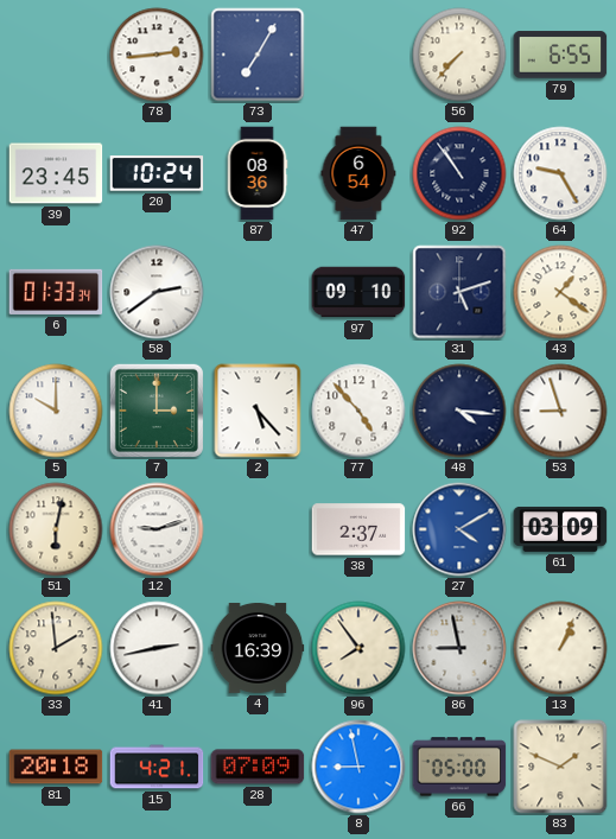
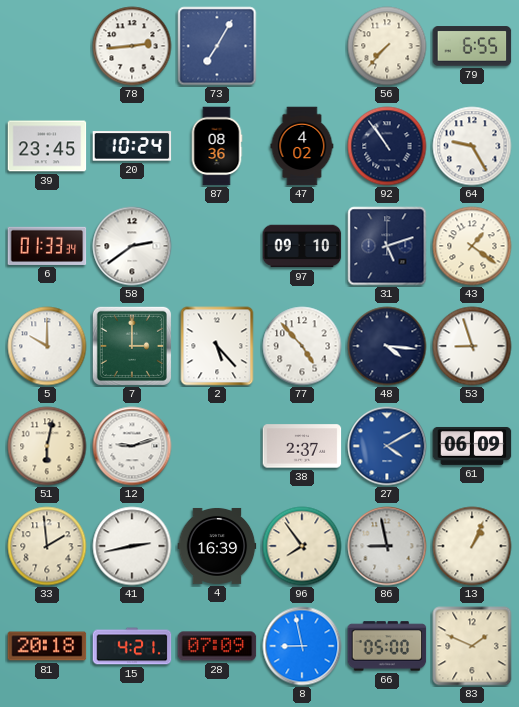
47: 6:54 -> 4:02
61: 03:09 -> 06:09
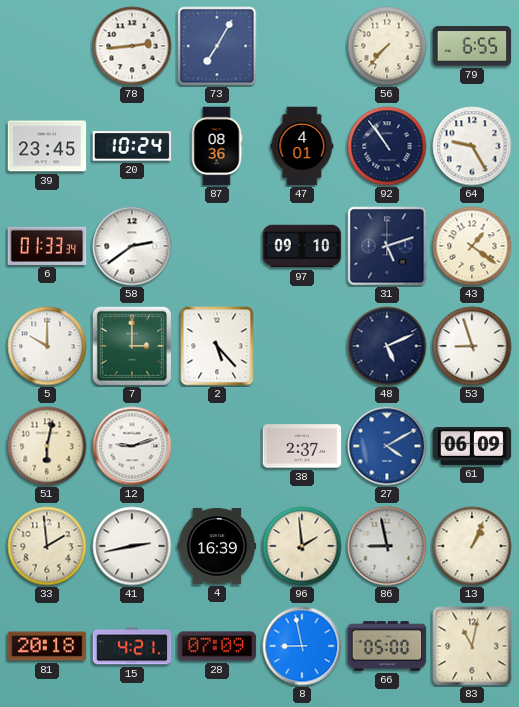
47: 4:02 -> 4:01
77: 4:53 -> none
48: 4:16 -> 5:11
96: 7:54 -> 1:59
83: 1:49 -> 11:02
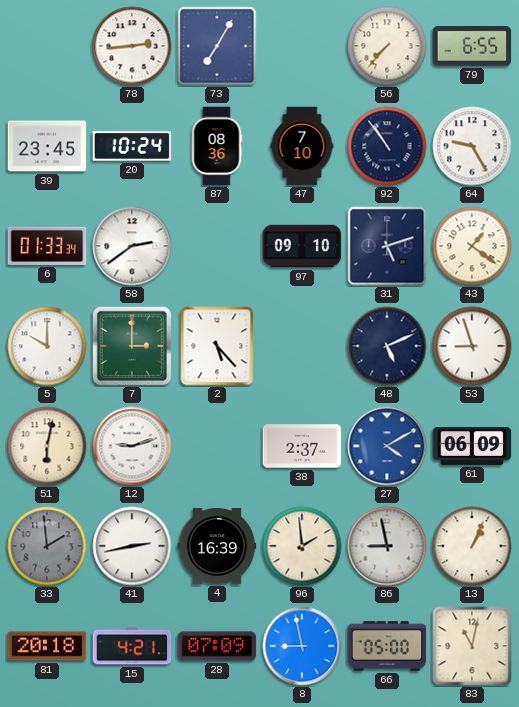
47: 4:01 -> 7:10
33 dial: cream -> grey
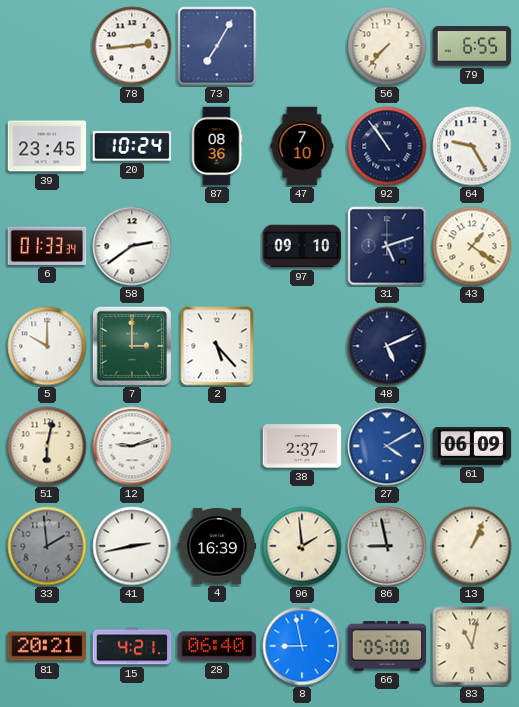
53: 8:57 -> none
81: 20:18 -> 20:21
28: 07:09 -> 06:40
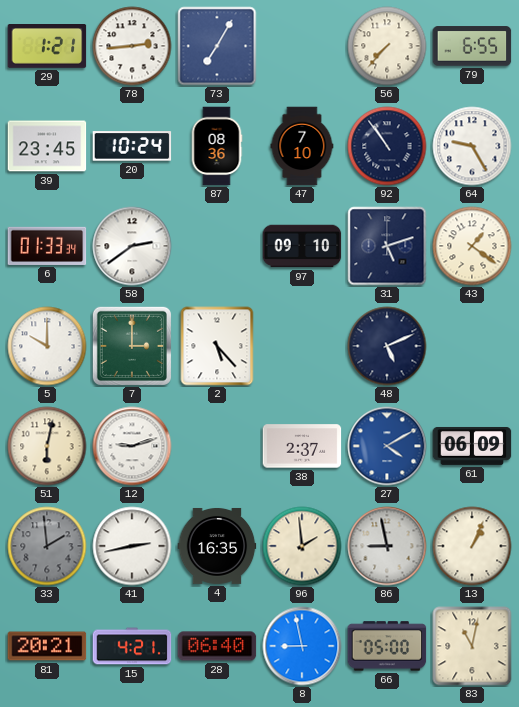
29: none -> 1:21
4: 16:39 -> 16:35
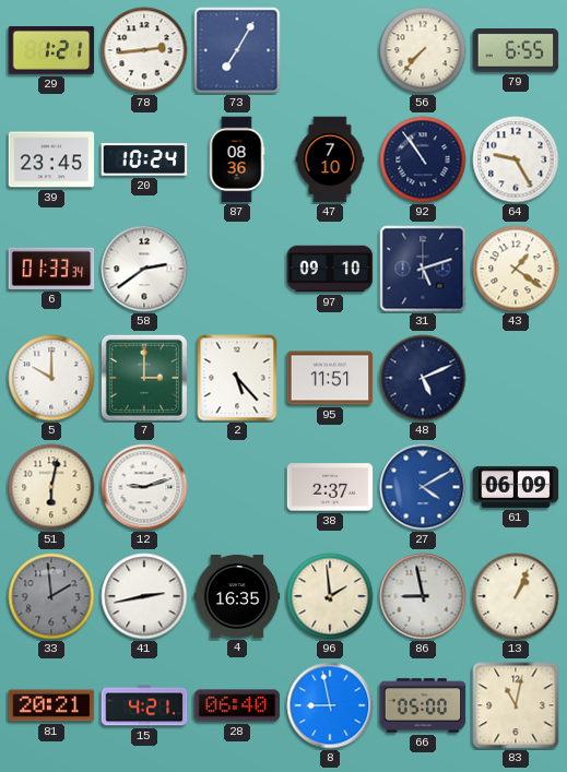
95: none -> 11:51
